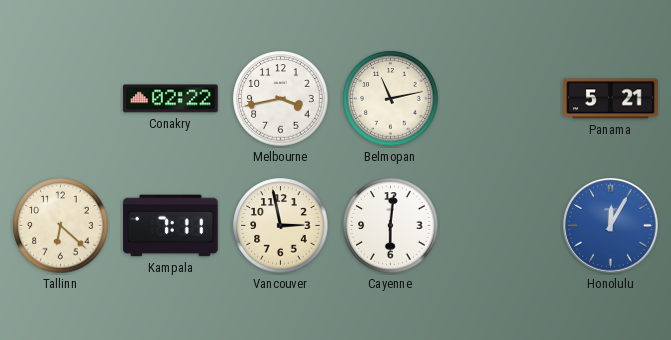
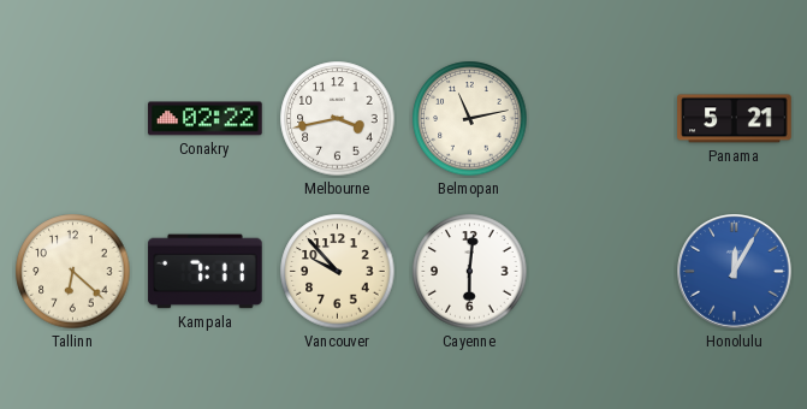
Vancouver: 2:58 -> 9:53
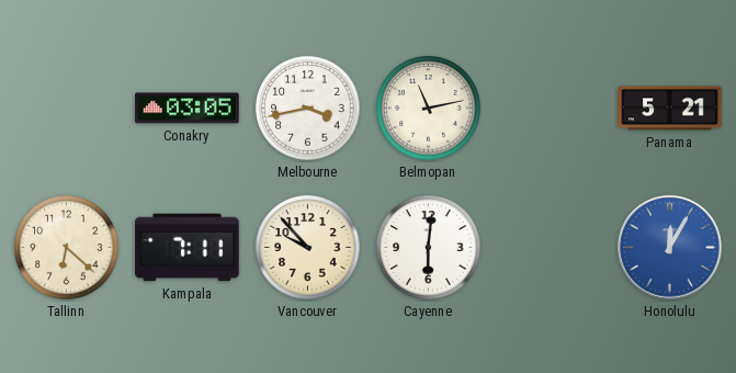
Conakry: 02:22 -> 03:05
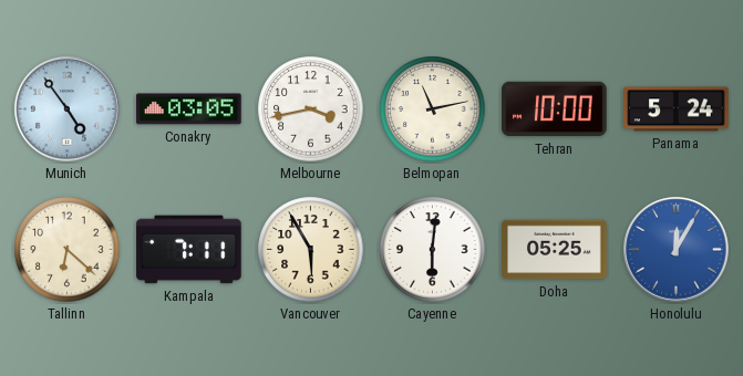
Munich: none -> 4:54
Tehran: none -> 10:00
Panama: 5:21 -> 5:24
Vancouver: 9:53 -> 5:55
Doha: none -> 05:25
